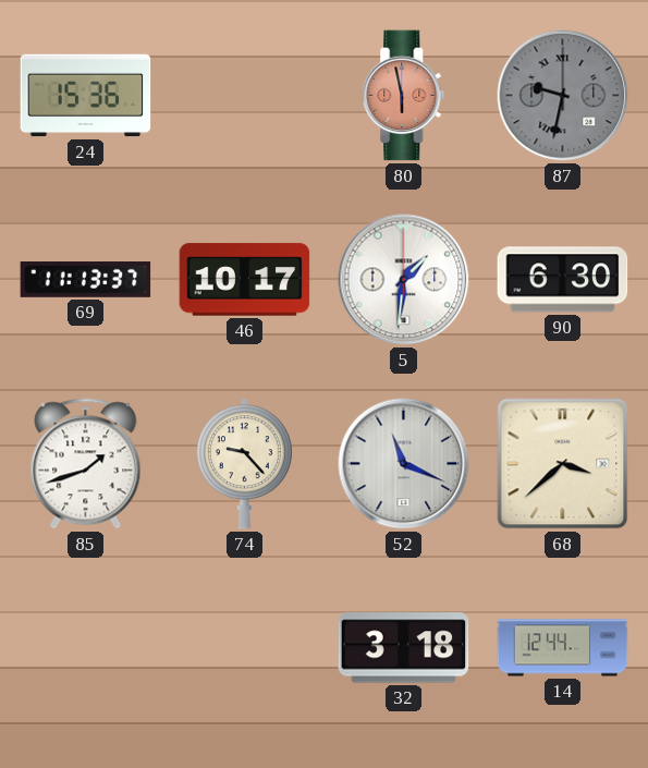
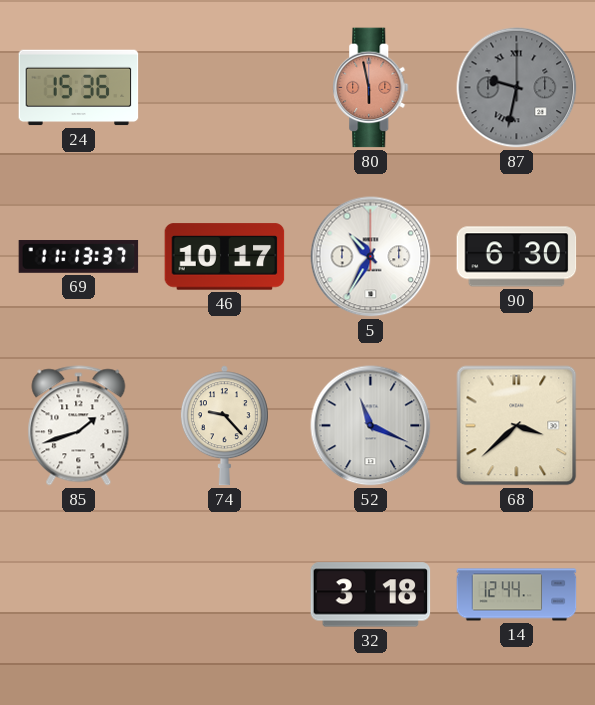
5: 1:31 -> 10:35
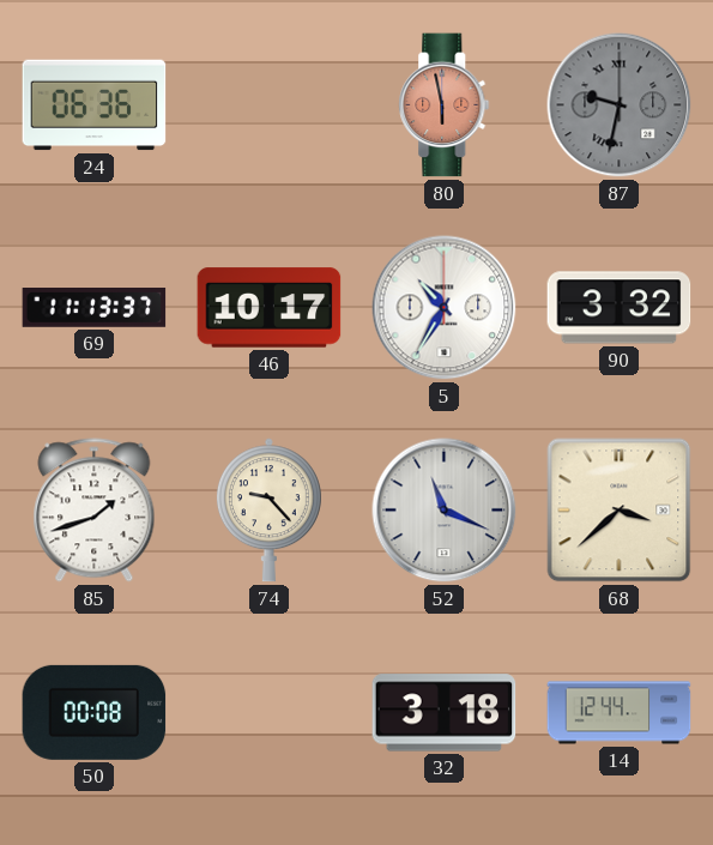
24: 15:36 -> 06:36
90: 6:30 -> 3:32
50: none -> 00:08
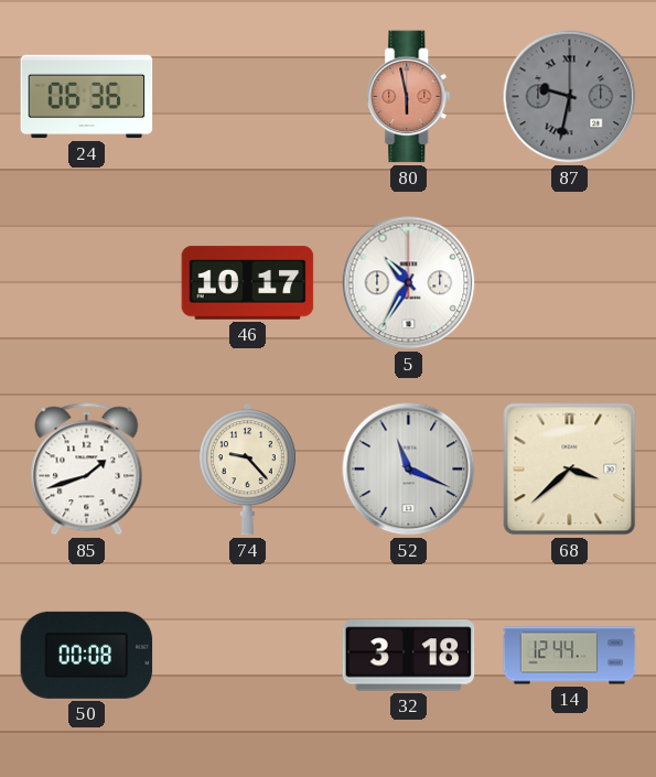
69: 11:13 -> none
90: 3:32 -> none
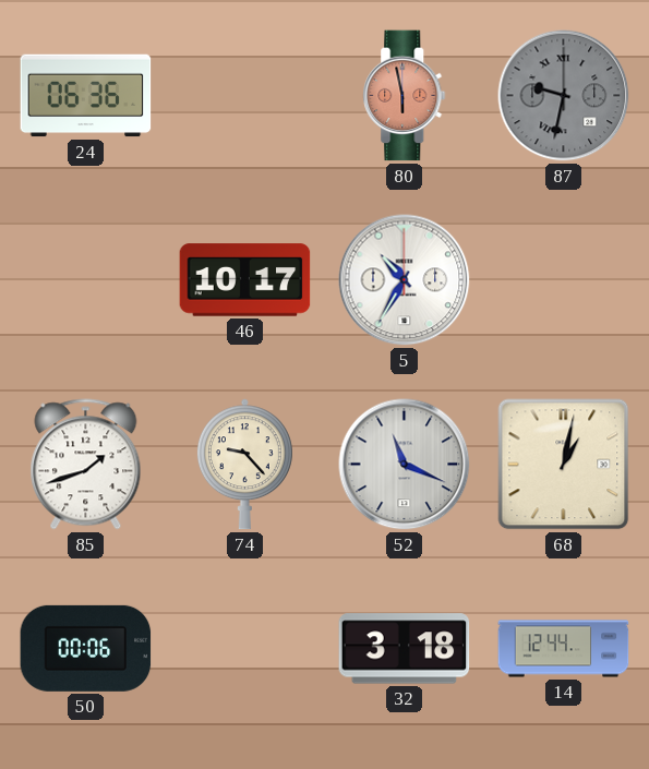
68: 3:38 -> 1:02
50: 00:08 -> 00:06
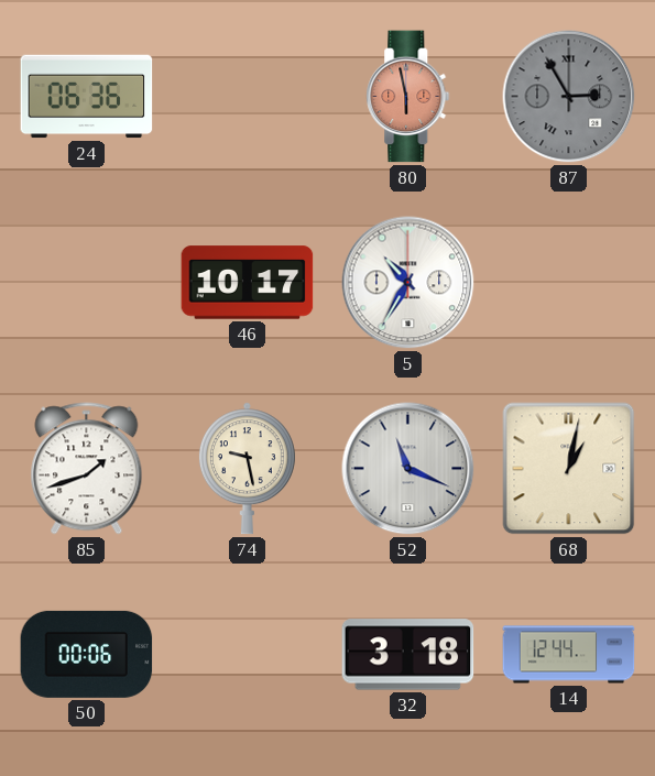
87: 9:32 -> 2:55
74: 9:23 -> 9:28
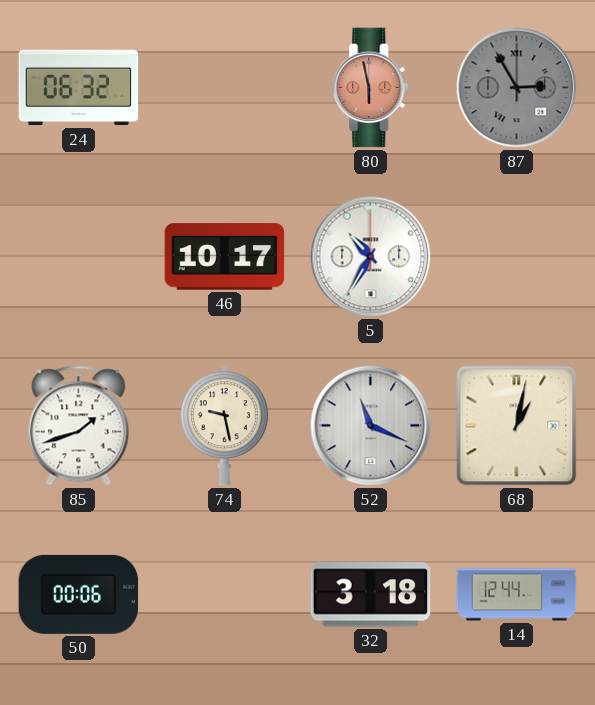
24: 06:36 -> 06:32
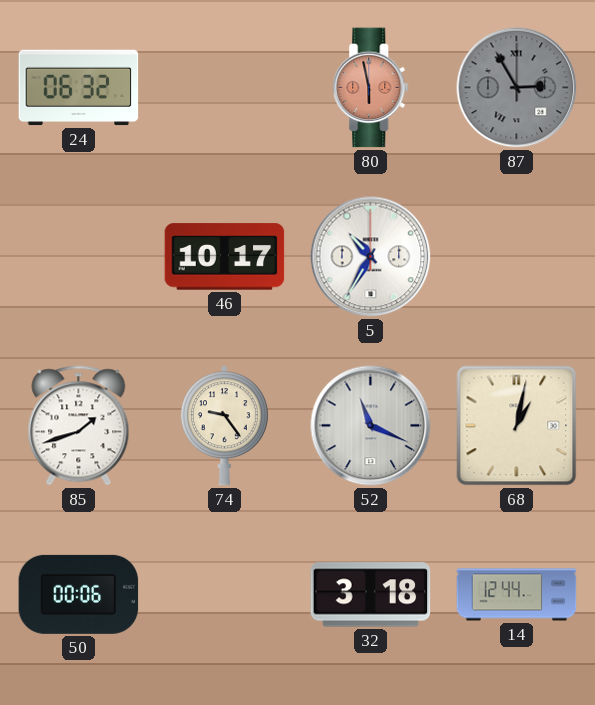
74: 9:28 -> 9:24
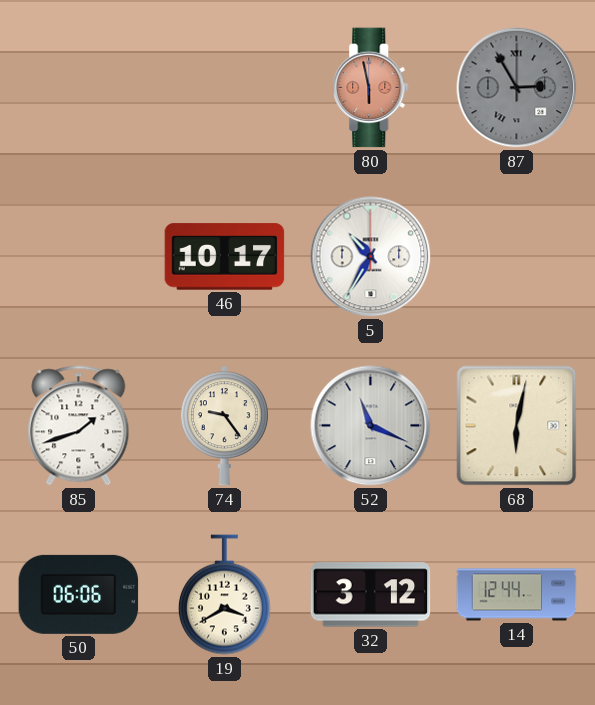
24: 06:32 -> none
68: 1:02 -> 6:02
50: 00:06 -> 06:06
19: none -> 3:40
32: 3:18 -> 3:12
